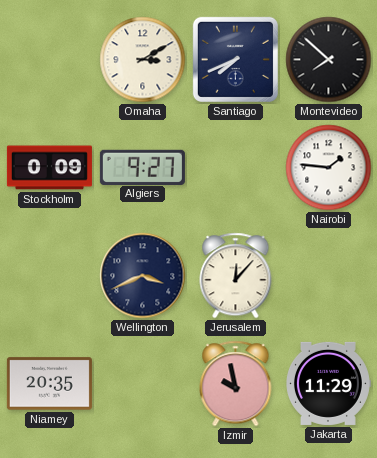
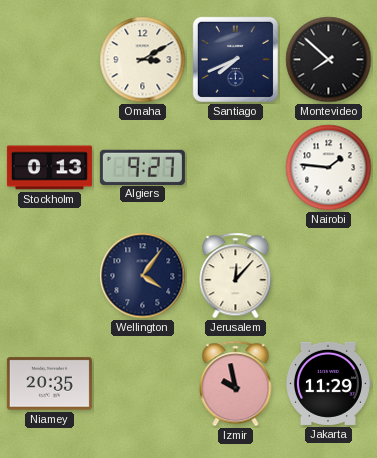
Stockholm: 0:09 -> 0:13
Wellington: 3:41 -> 4:06
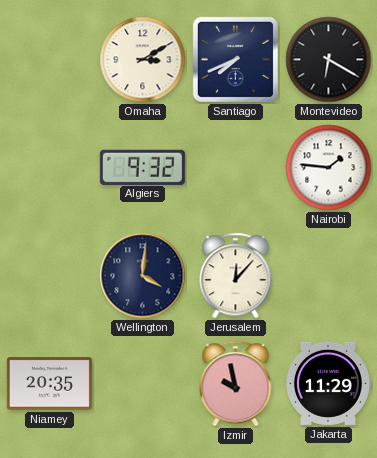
Montevideo: 7:52 -> 6:20
Stockholm: 0:13 -> none
Algiers: 9:27 -> 9:32
Wellington: 4:06 -> 4:01
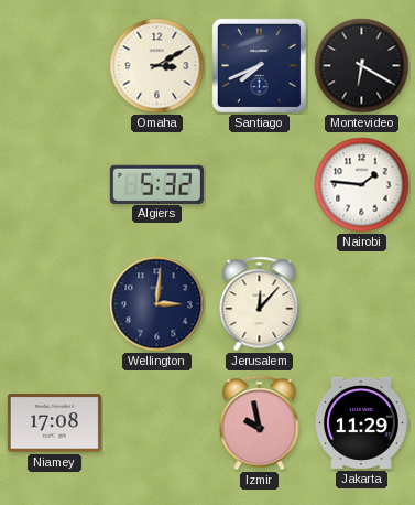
Algiers: 9:32 -> 5:32
Wellington: 4:01 -> 3:01
Niamey: 20:35 -> 17:08
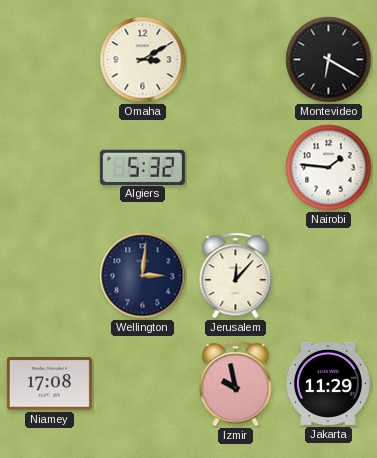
Santiago: 7:41 -> none
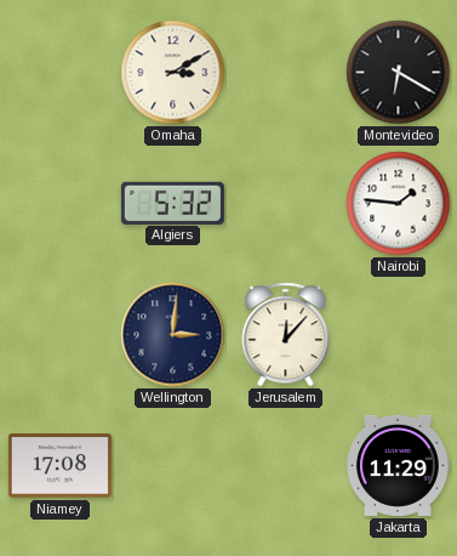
Izmir: 9:58 -> none
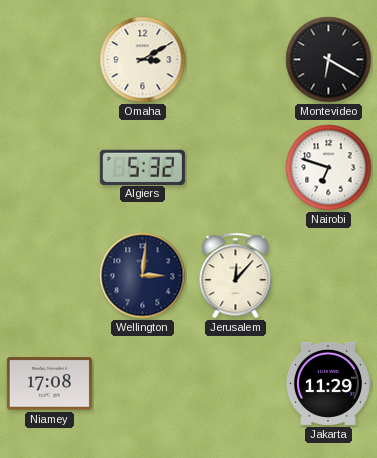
Nairobi: 1:46 -> 6:48
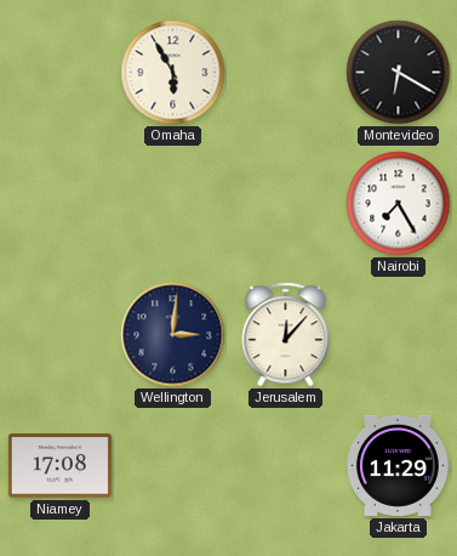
Omaha: 3:10 -> 5:55
Algiers: 5:32 -> none
Nairobi: 6:48 -> 7:25
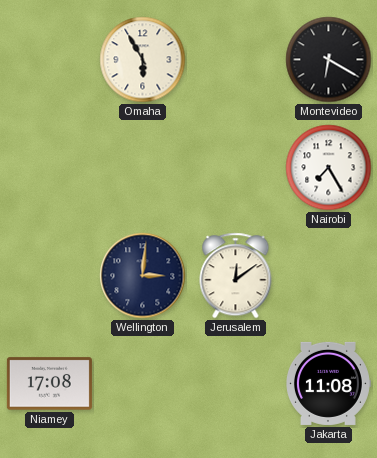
Jerusalem: 12:07 -> 12:09
Jakarta: 11:29 -> 11:08
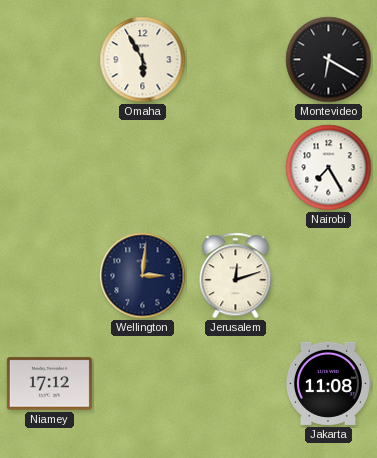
Jerusalem: 12:09 -> 12:12
Niamey: 17:08 -> 17:12
